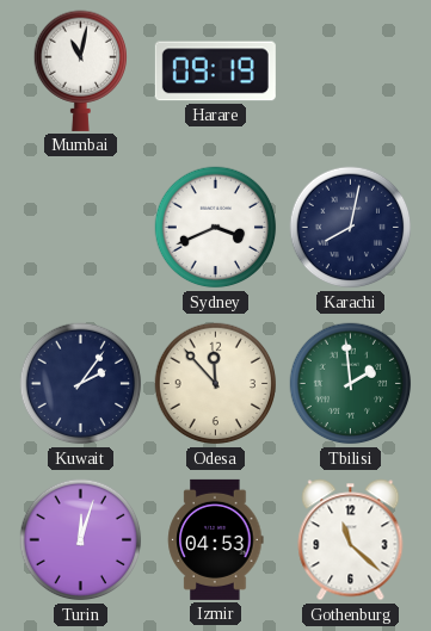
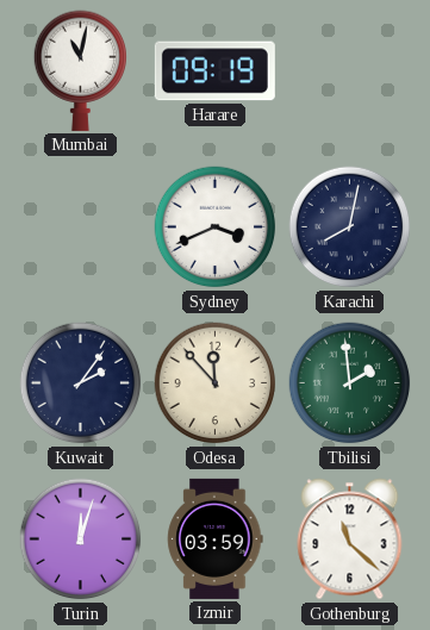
Izmir: 04:53 -> 03:59
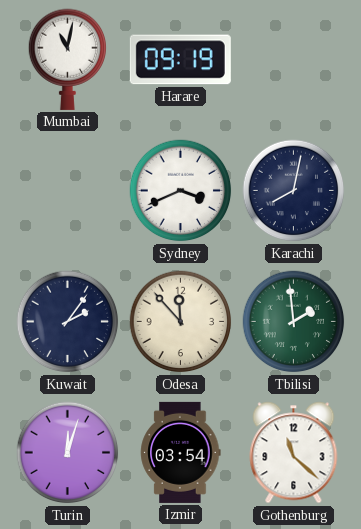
Izmir: 03:59 -> 03:54
